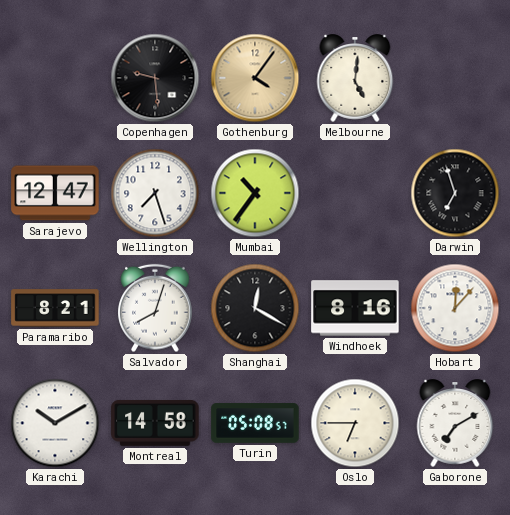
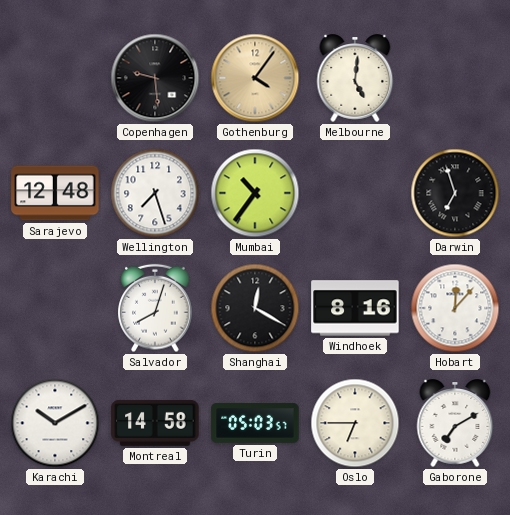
Sarajevo: 12:47 -> 12:48
Paramaribo: 8:21 -> none
Turin: 05:08 -> 05:03
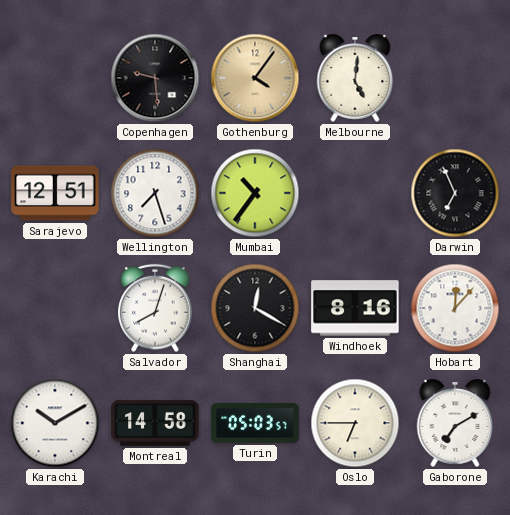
Sarajevo: 12:48 -> 12:51
Darwin: 6:57 -> 6:56
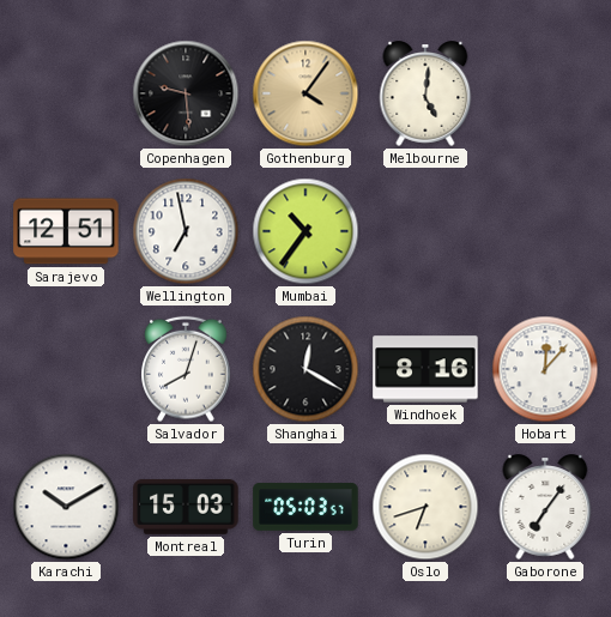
Wellington: 7:27 -> 6:58
Darwin: 6:56 -> none
Montreal: 14:58 -> 15:03
Oslo: 6:45 -> 6:42
Gaborone: 7:10 -> 7:06
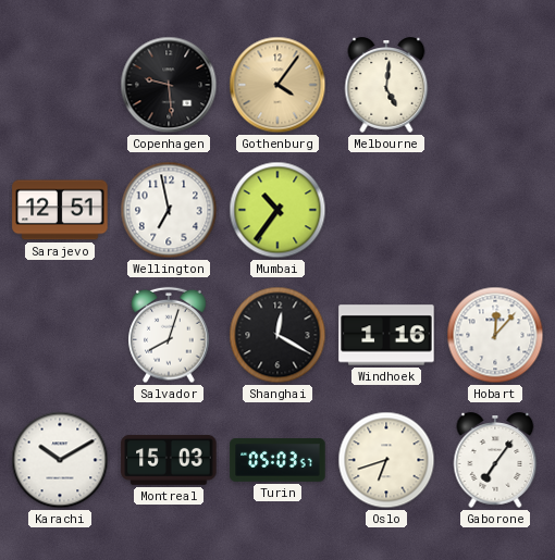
Windhoek: 8:16 -> 1:16
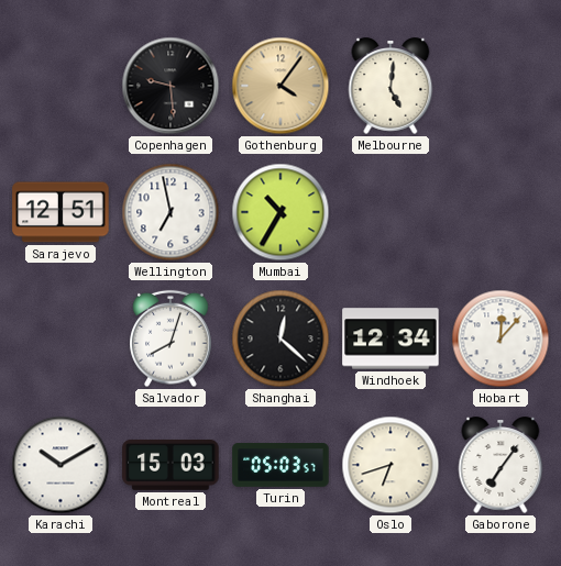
Mumbai: 10:36 -> 10:35
Shanghai: 12:20 -> 12:22
Windhoek: 1:16 -> 12:34
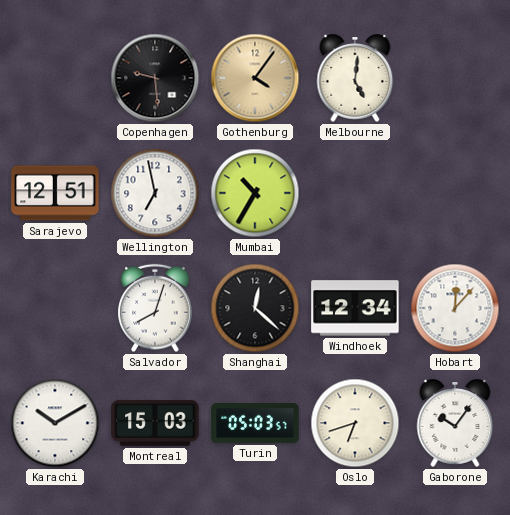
Gaborone: 7:06 -> 10:06
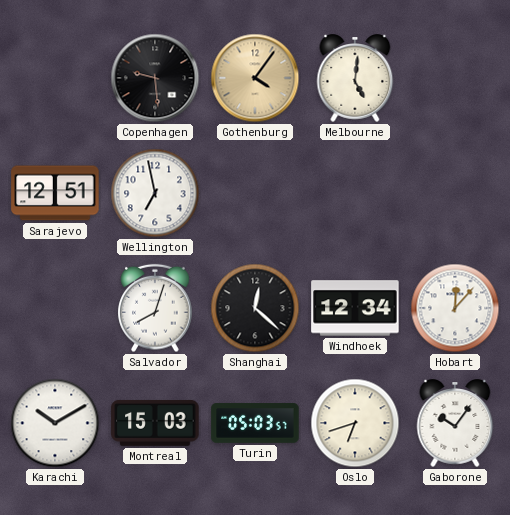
Mumbai: 10:35 -> none
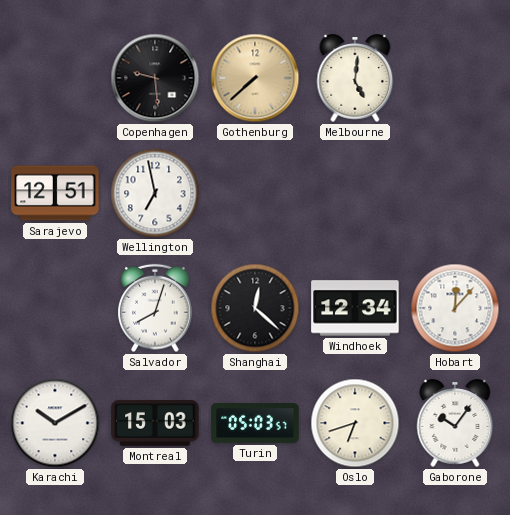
Gothenburg: 4:06 -> 7:38
